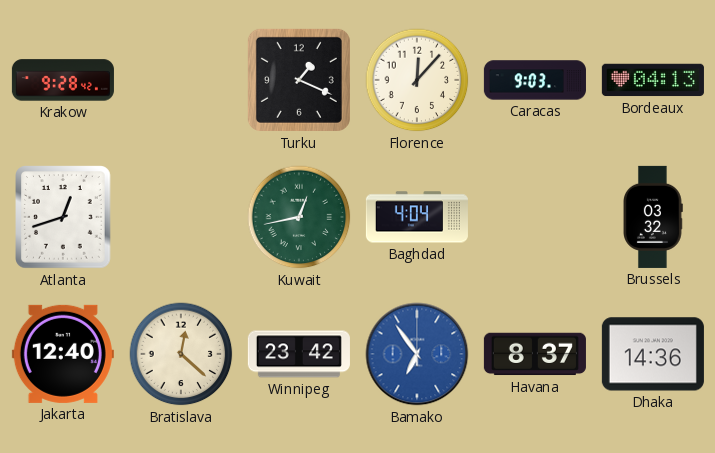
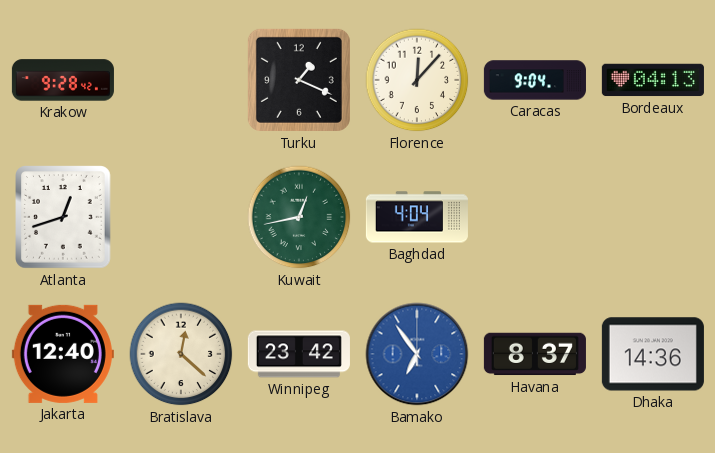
Caracas: 9:03 -> 9:04
Brussels: 03:32 -> none
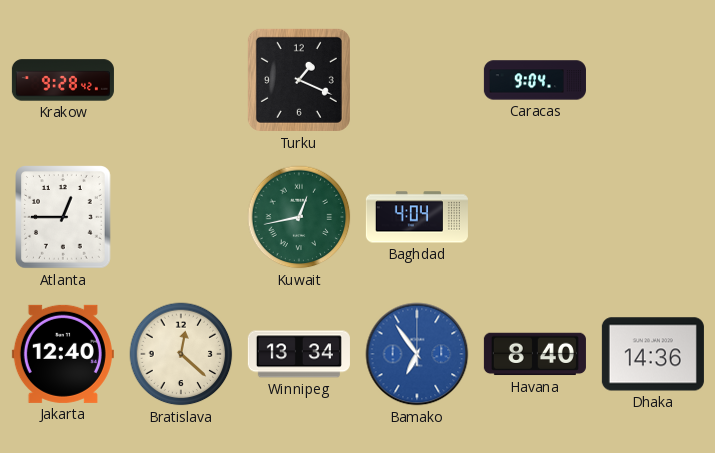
Florence: 12:07 -> none
Bordeaux: 04:13 -> none
Atlanta: 12:42 -> 12:45
Winnipeg: 23:42 -> 13:34
Havana: 8:37 -> 8:40
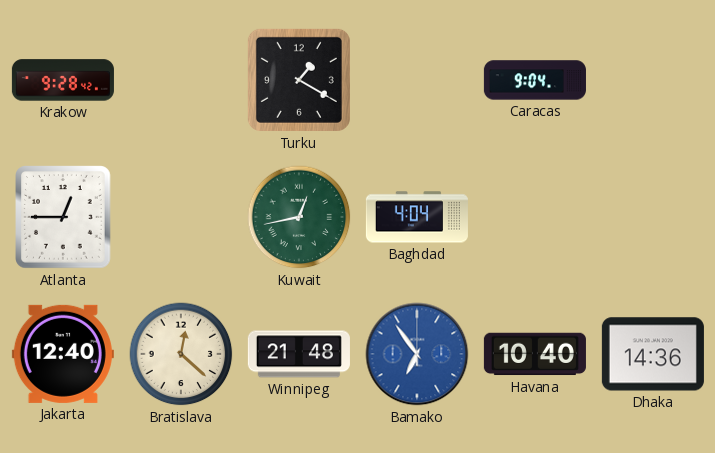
Turku: 1:19 -> 1:20
Winnipeg: 13:34 -> 21:48
Havana: 8:40 -> 10:40
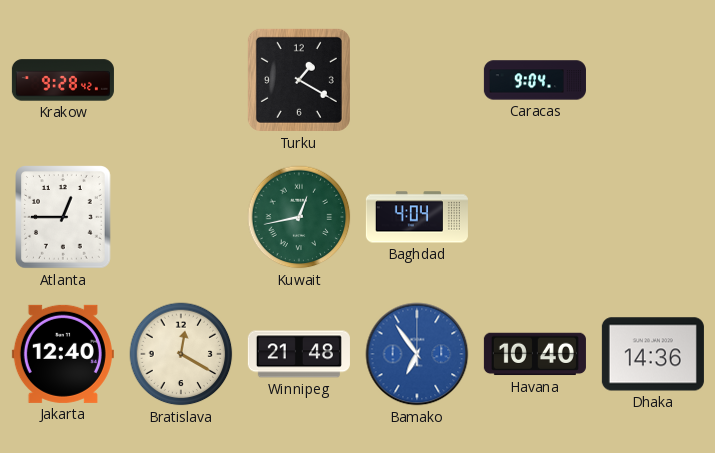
Bratislava: 12:22 -> 12:20
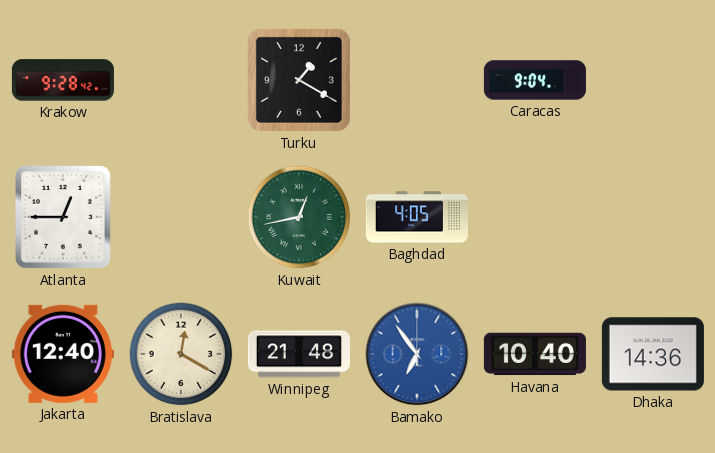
Baghdad: 4:04 -> 4:05
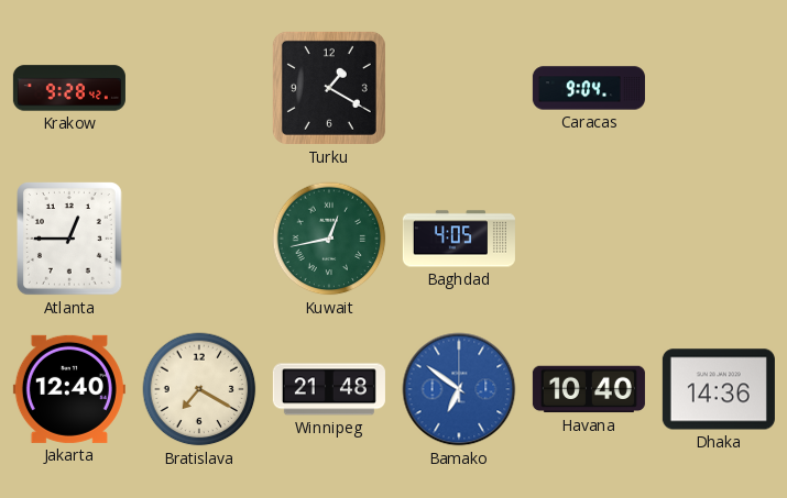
Bratislava: 12:20 -> 7:20
Bamako: 6:54 -> 6:51
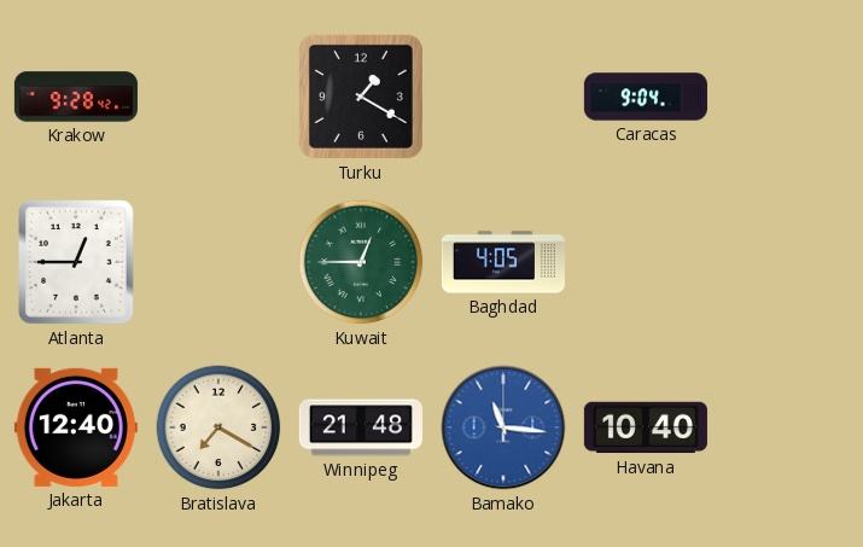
Kuwait: 12:43 -> 12:45
Bamako: 6:51 -> 11:16
Dhaka: 14:36 -> none
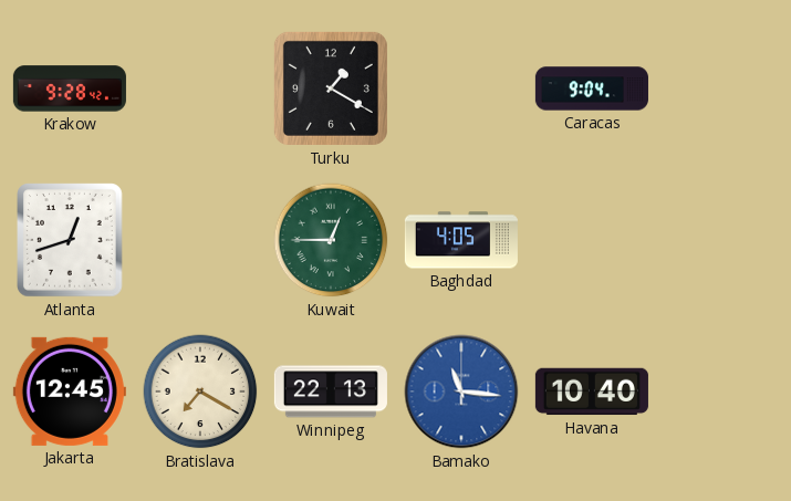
Atlanta: 12:45 -> 12:42
Jakarta: 12:40 -> 12:45
Winnipeg: 21:48 -> 22:13
